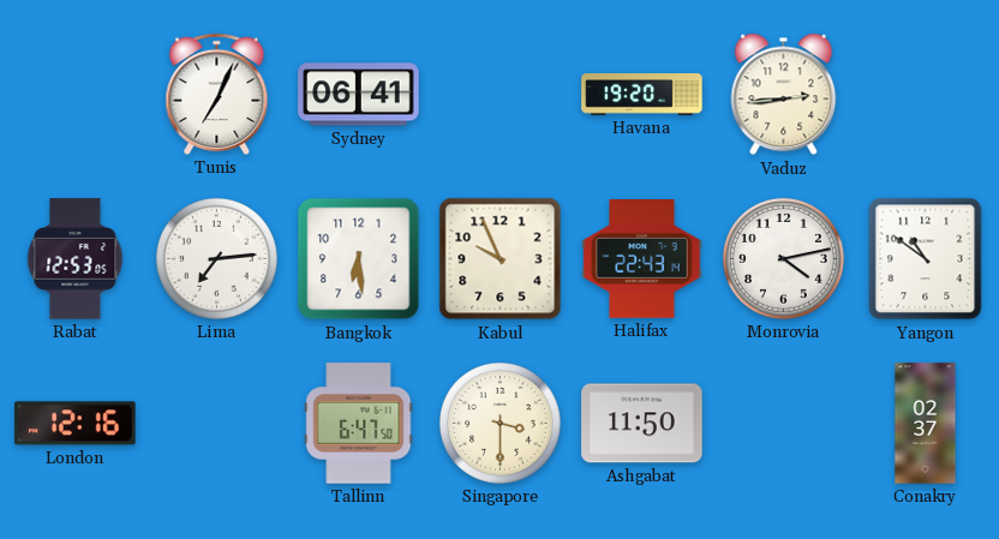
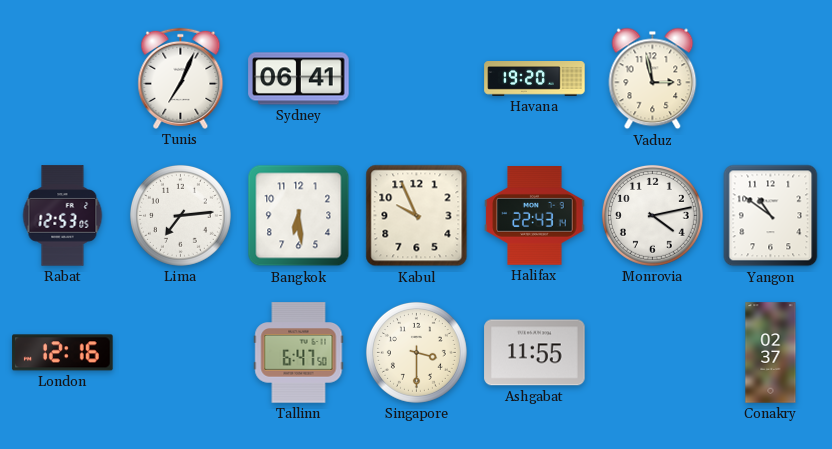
Vaduz: 2:44 -> 2:58
Ashgabat: 11:50 -> 11:55
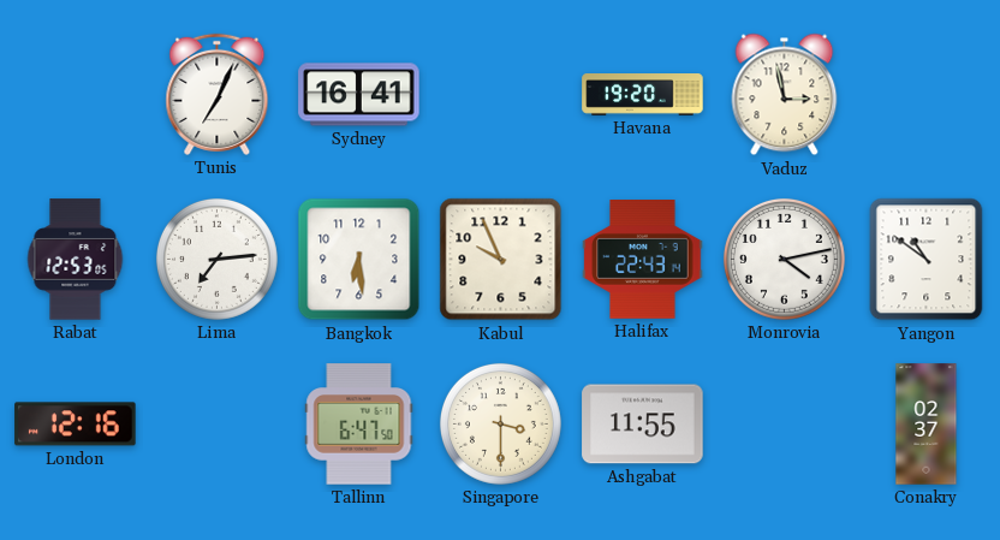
Sydney: 06:41 -> 16:41
